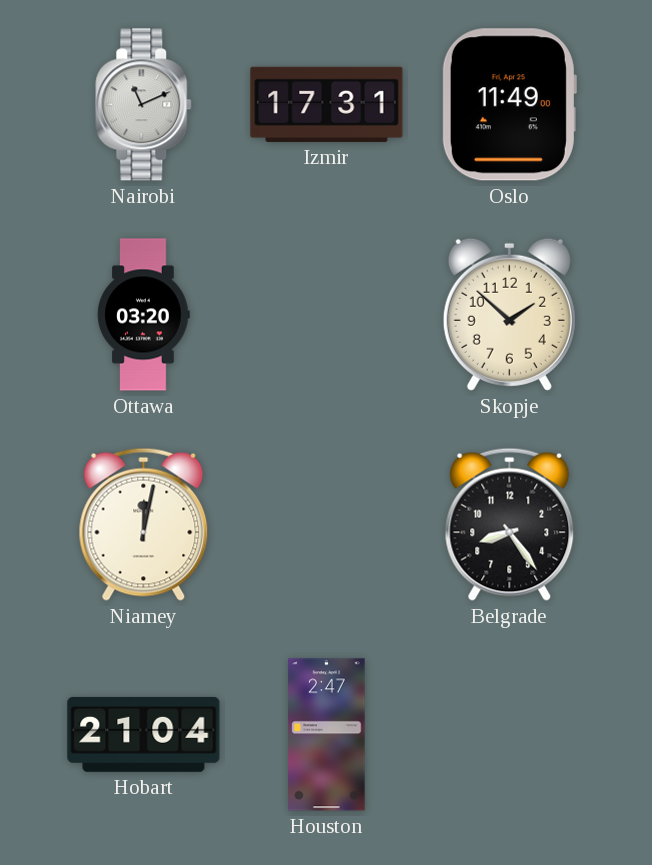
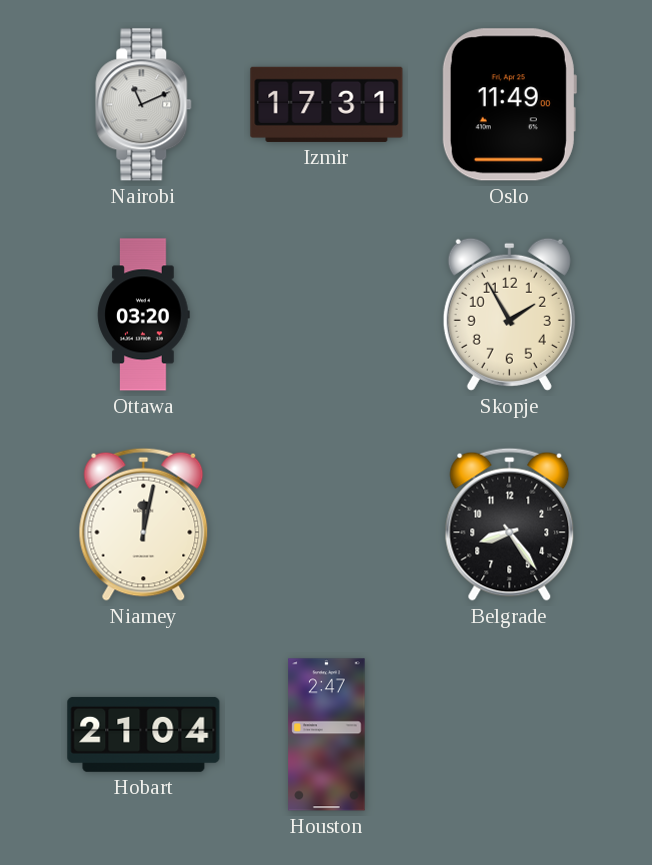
Skopje: 1:52 -> 1:55
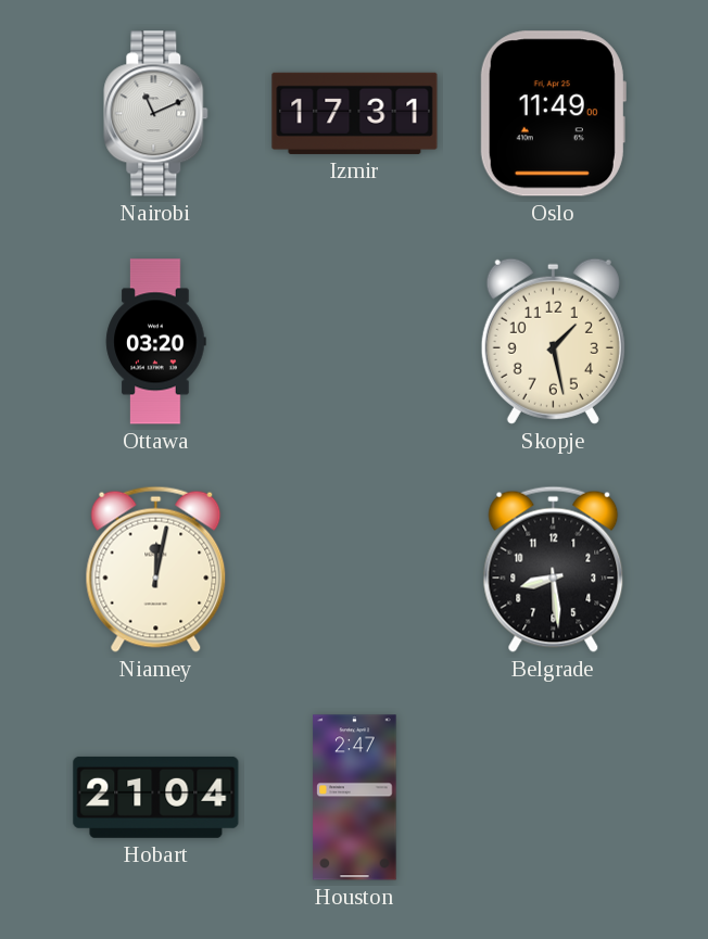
Skopje: 1:55 -> 1:28
Belgrade: 8:24 -> 8:29
